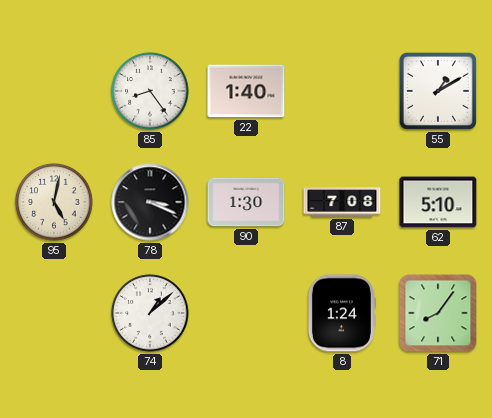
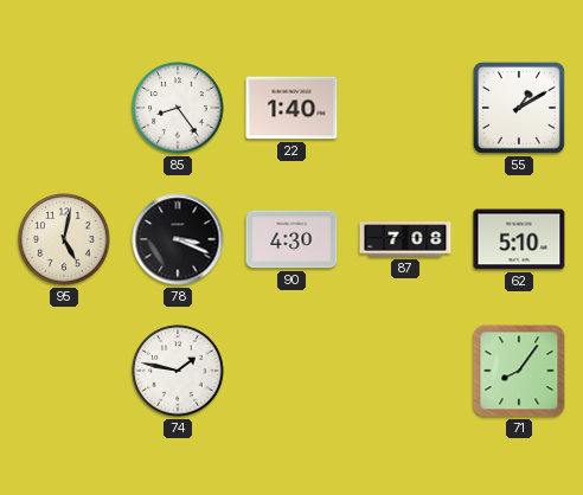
90: 1:30 -> 4:30
74: 1:08 -> 1:47
8: 1:24 -> none
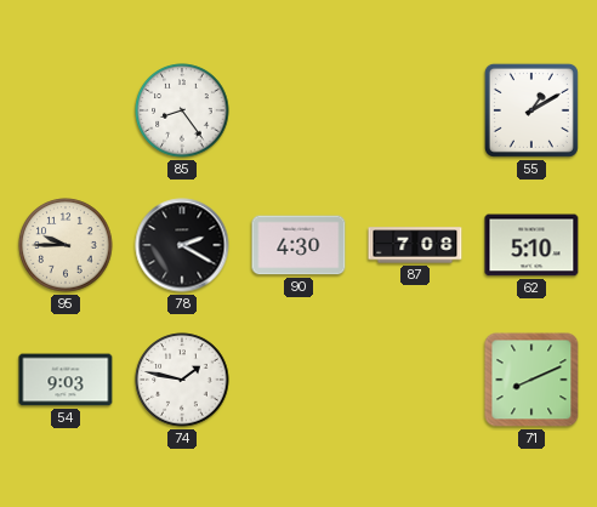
22: 1:40 -> none
95: 5:02 -> 9:45
78: 3:19 -> 2:20
54: none -> 9:03
71: 8:06 -> 8:11
